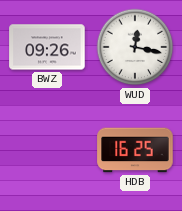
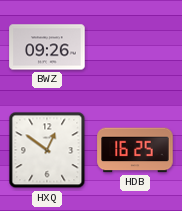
WUD: 12:17 -> none
HXQ: none -> 12:51
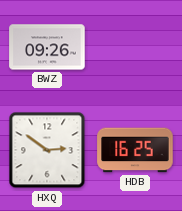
HXQ: 12:51 -> 2:51
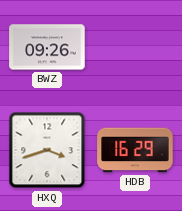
HXQ: 2:51 -> 3:42
HDB: 16:25 -> 16:29
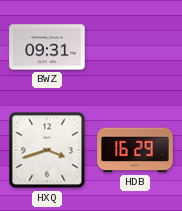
BWZ: 09:26 -> 09:31
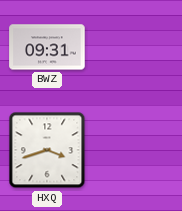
HDB: 16:29 -> none
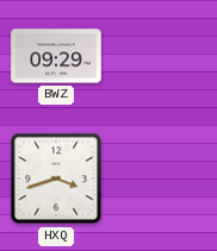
BWZ: 09:31 -> 09:29
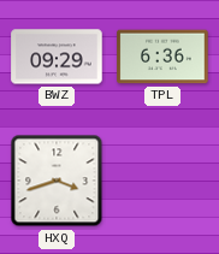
TPL: none -> 6:36
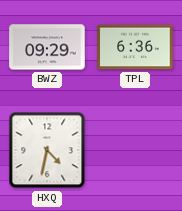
HXQ: 3:42 -> 4:32
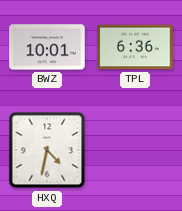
BWZ: 09:29 -> 10:01
